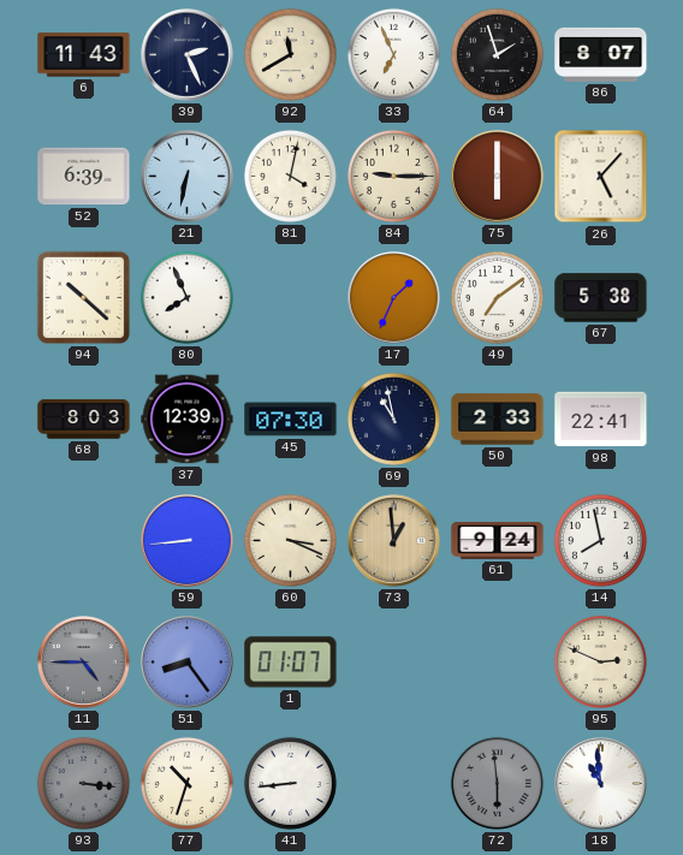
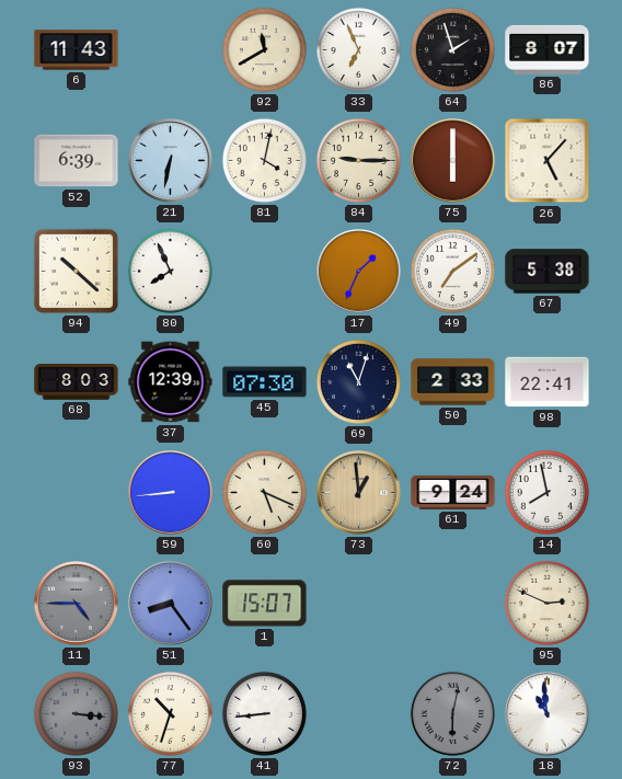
39: 2:26 -> none
69: 10:58 -> 11:03
60: 3:19 -> 5:19
1: 01:07 -> 15:07
72: 5:59 -> 6:02
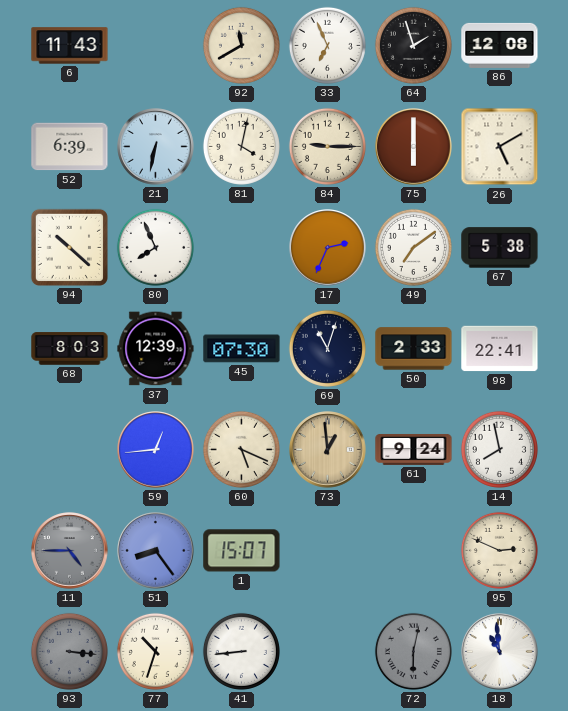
86: 8:07 -> 12:08
26: 5:07 -> 5:10
17: 1:34 -> 2:34
59: 8:44 -> 12:44
